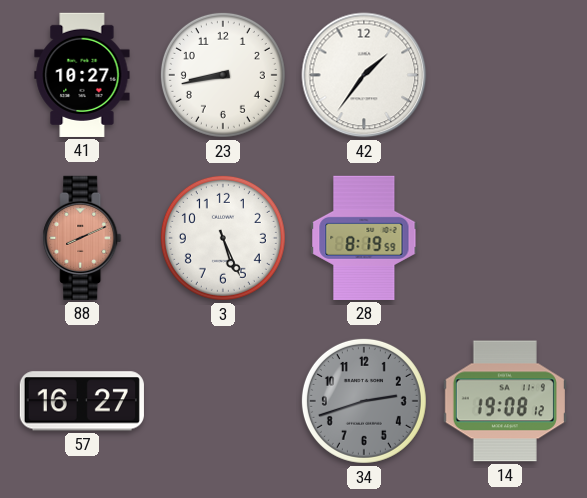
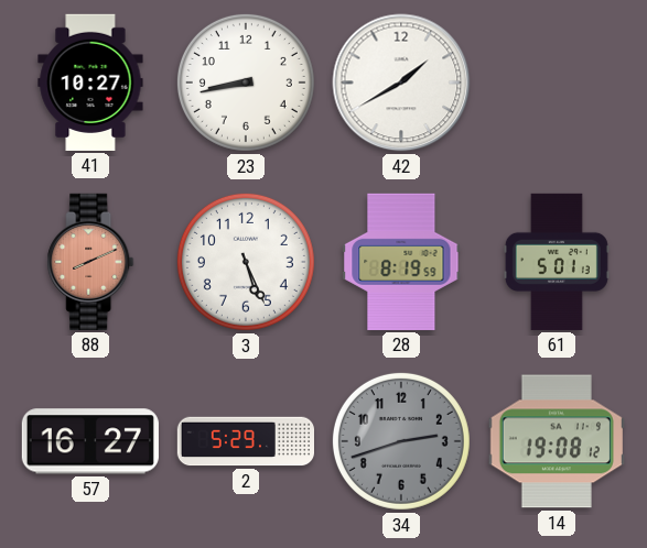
42: 1:36 -> 1:40
61: none -> 5:01
2: none -> 5:29
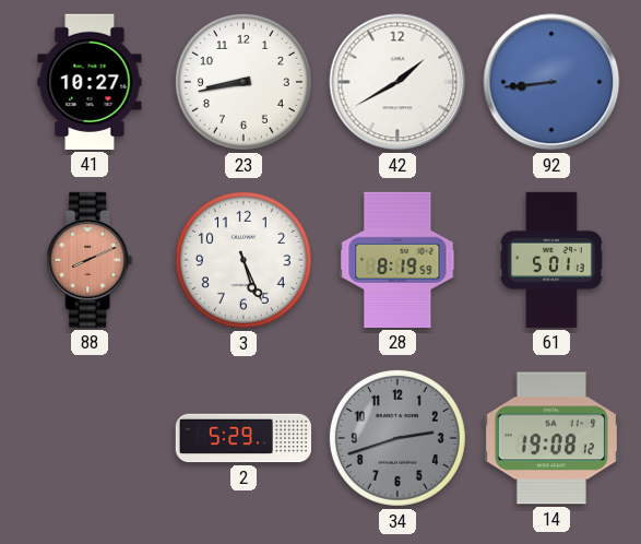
92: none -> 8:44
57: 16:27 -> none
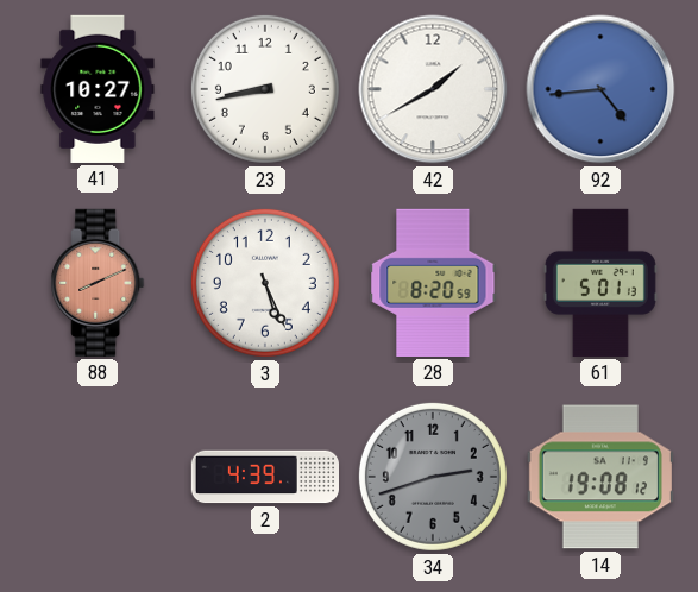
92: 8:44 -> 4:44
28: 8:19 -> 8:20
2: 5:29 -> 4:39
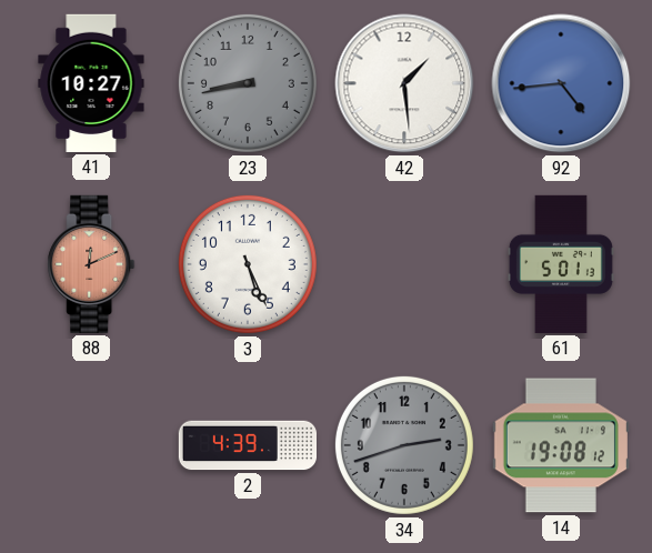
23 dial: white -> grey
42: 1:40 -> 1:29
88: 8:11 -> 12:11
28: 8:20 -> none
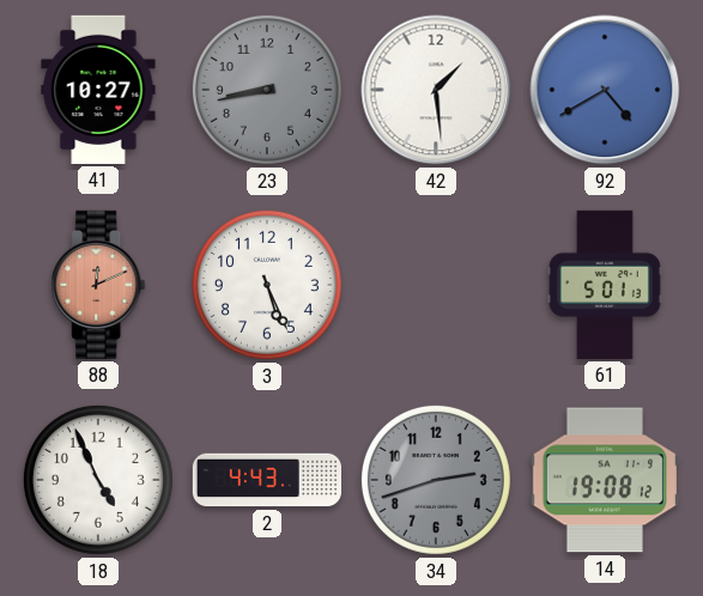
92: 4:44 -> 4:40
18: none -> 4:56
2: 4:39 -> 4:43
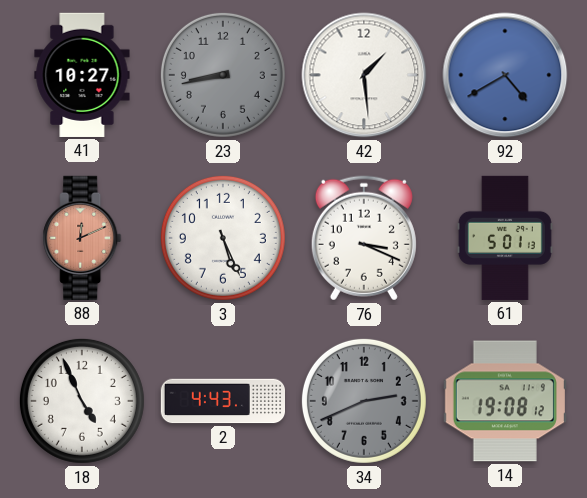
76: none -> 3:19
34: 2:42 -> 2:41
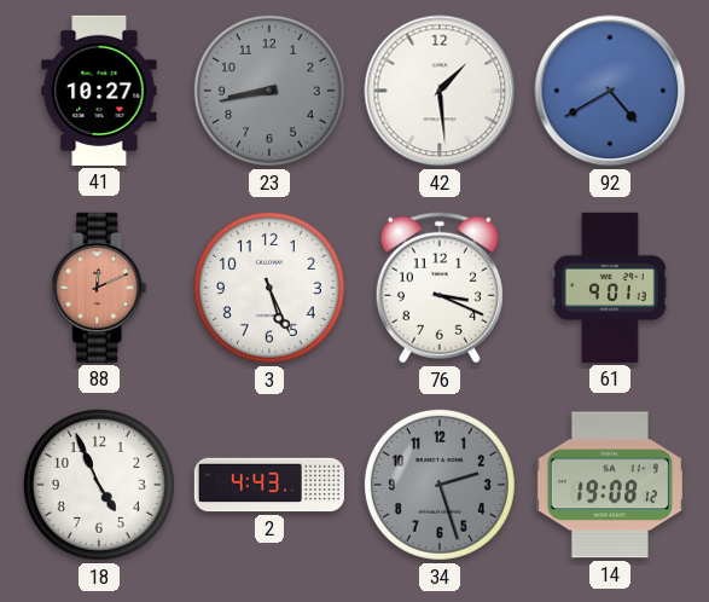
61: 5:01 -> 9:01
34: 2:41 -> 2:27
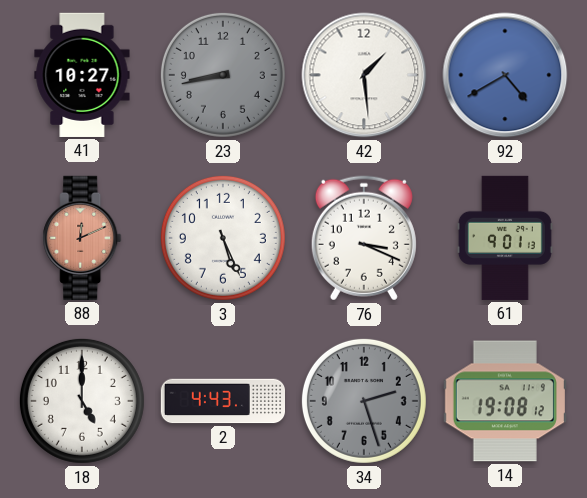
18: 4:56 -> 5:00
